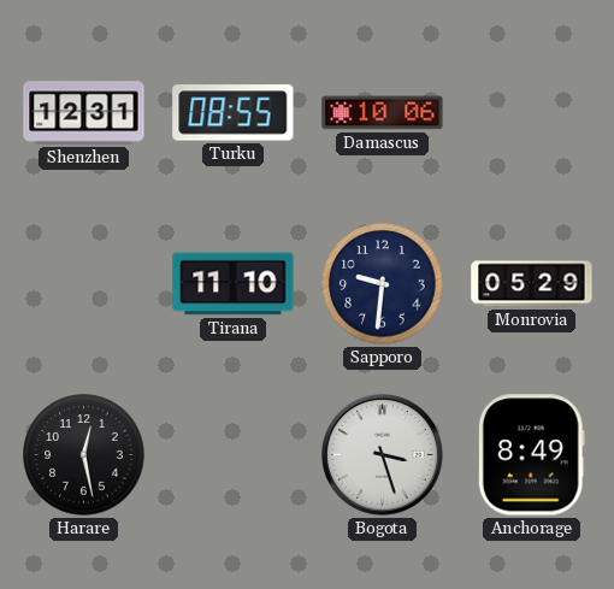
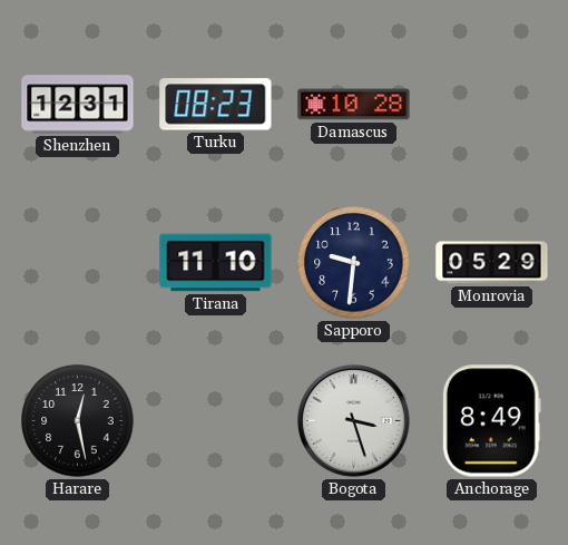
Turku: 08:55 -> 08:23
Damascus: 10:06 -> 10:28
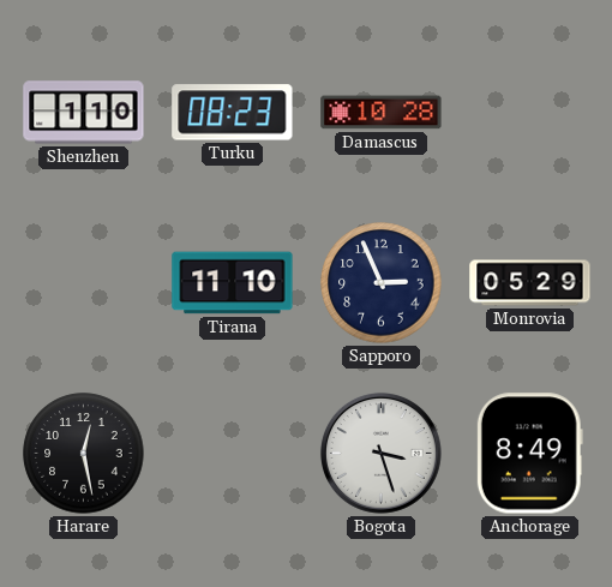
Shenzhen: 12:31 -> 1:10
Sapporo: 9:31 -> 2:56
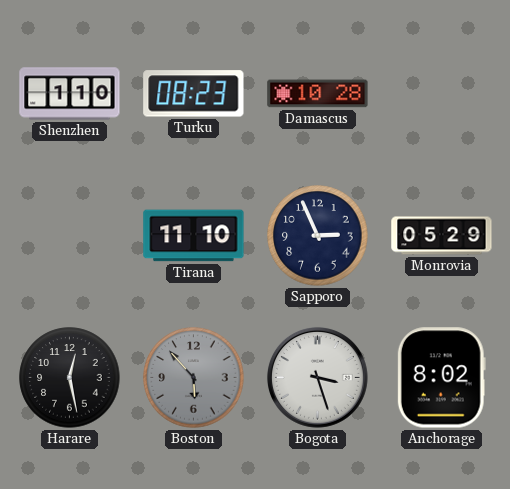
Boston: none -> 5:53
Anchorage: 8:49 -> 8:02
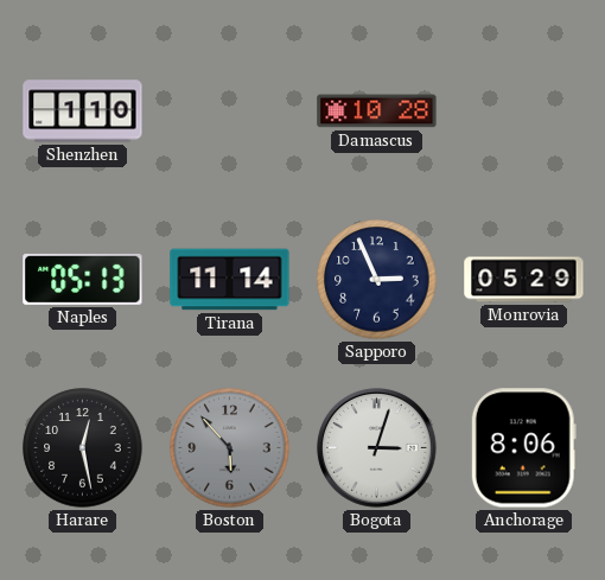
Turku: 08:23 -> none
Naples: none -> 05:13
Tirana: 11:10 -> 11:14
Bogota: 3:27 -> 3:03
Anchorage: 8:02 -> 8:06
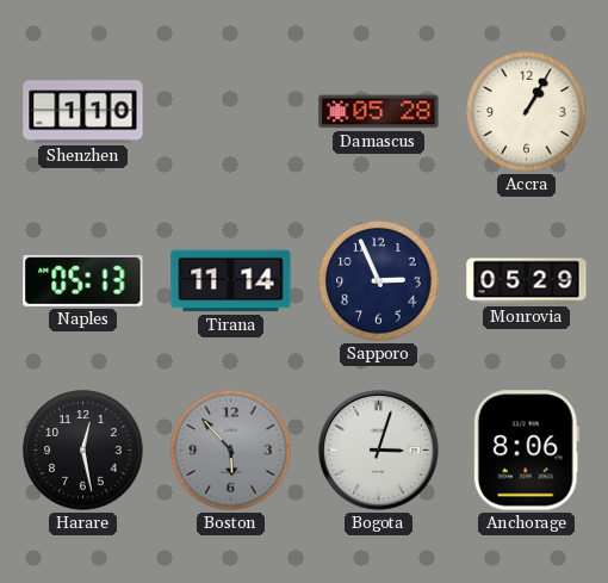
Damascus: 10:28 -> 05:28
Accra: none -> 1:05
